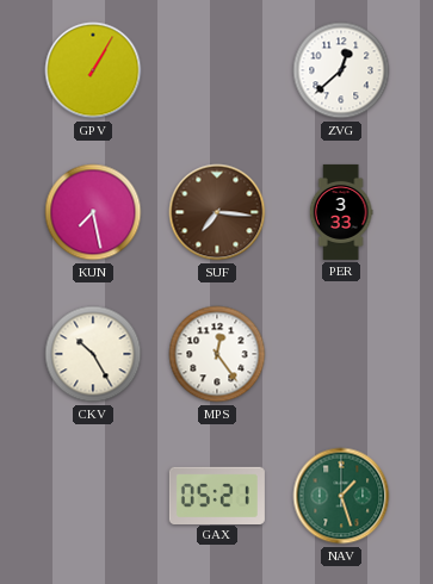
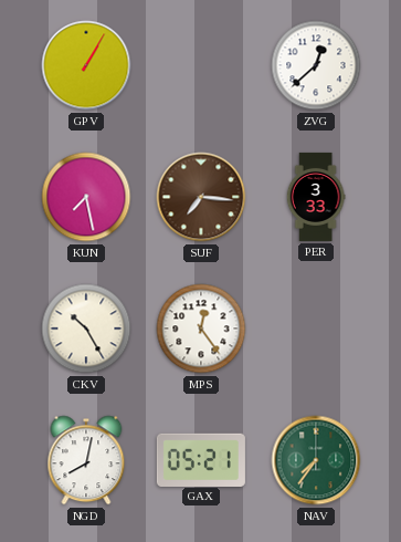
NGD: none -> 8:02
NAV: 1:27 -> 7:36
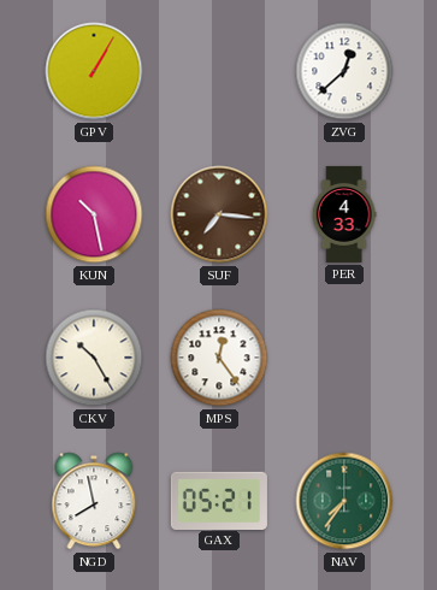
KUN: 7:28 -> 10:28
PER: 3:33 -> 4:33
NGD: 8:02 -> 7:58
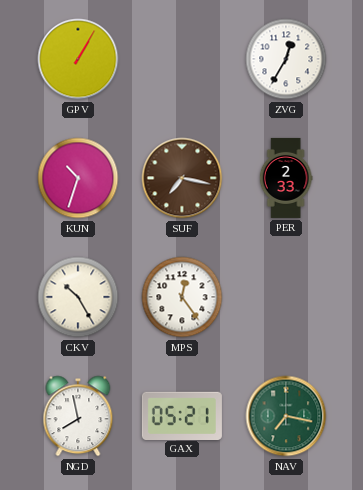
ZVG: 12:38 -> 12:35
KUN: 10:28 -> 10:33
SUF: 7:16 -> 7:17
PER: 4:33 -> 2:33
NAV: 7:36 -> 7:17
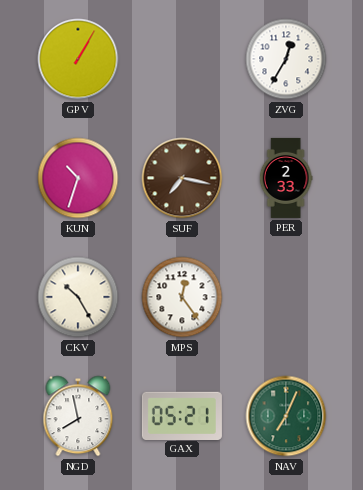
NAV: 7:17 -> 7:04
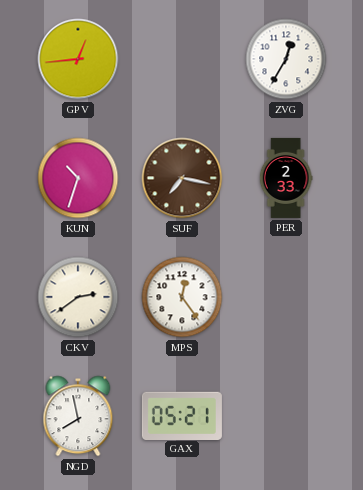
GPV: 1:05 -> 12:44
CKV: 10:25 -> 2:39
NAV: 7:04 -> none
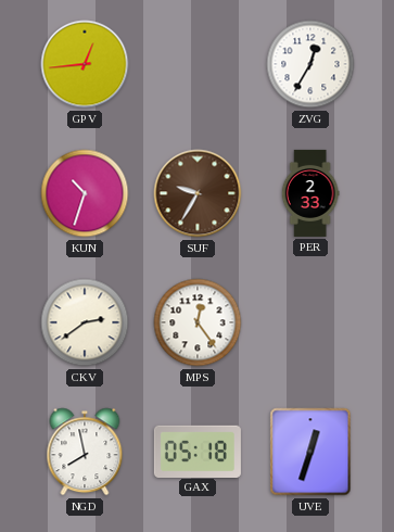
SUF: 7:17 -> 9:35
GAX: 05:21 -> 05:18
UVE: none -> 12:33
